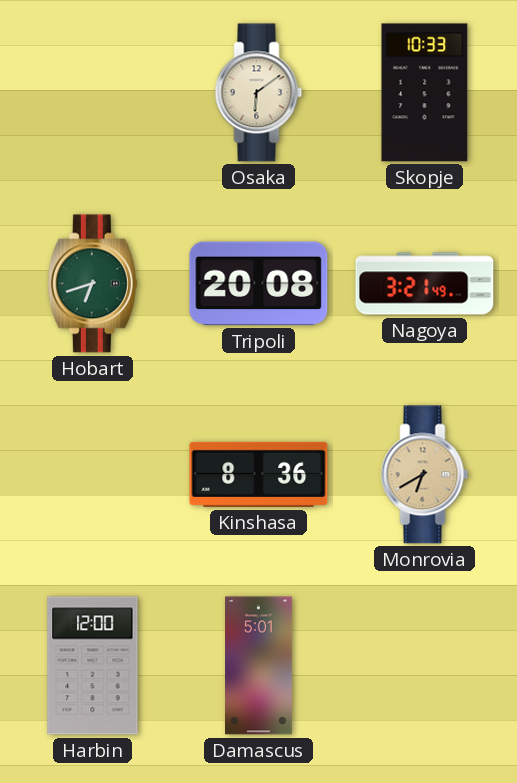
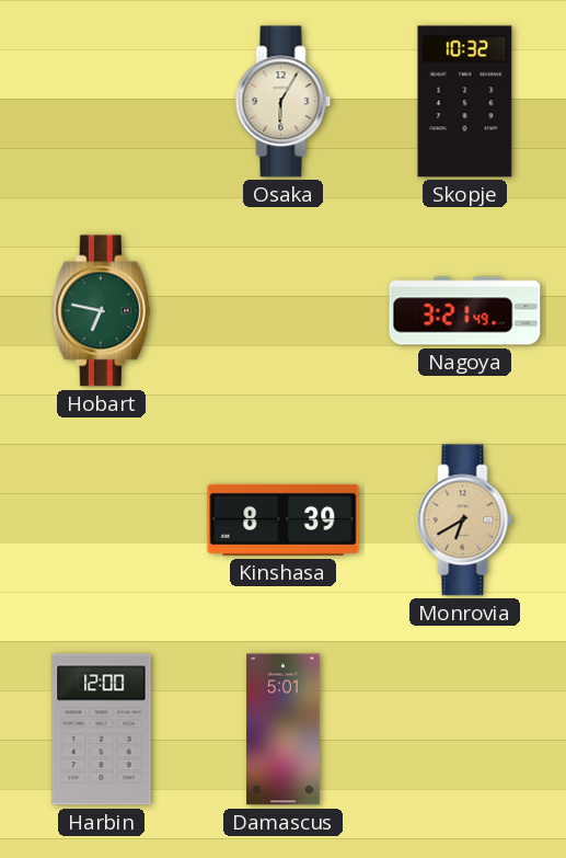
Osaka: 6:09 -> 6:05
Skopje: 10:33 -> 10:32
Hobart: 6:42 -> 6:47
Tripoli: 20:08 -> none
Kinshasa: 8:36 -> 8:39
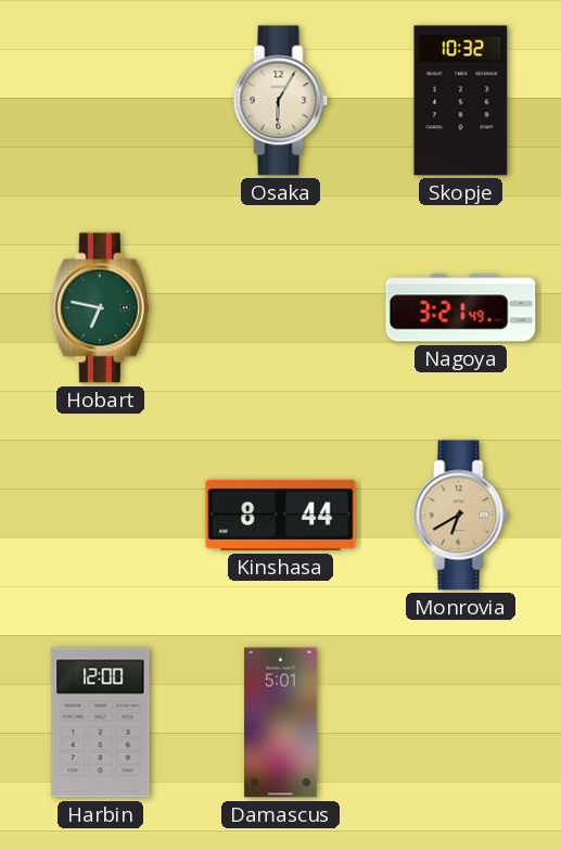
Kinshasa: 8:39 -> 8:44
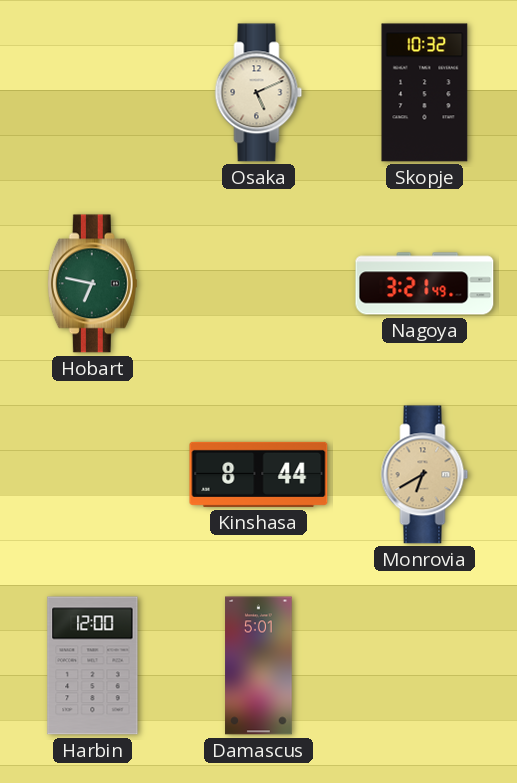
Osaka: 6:05 -> 5:11
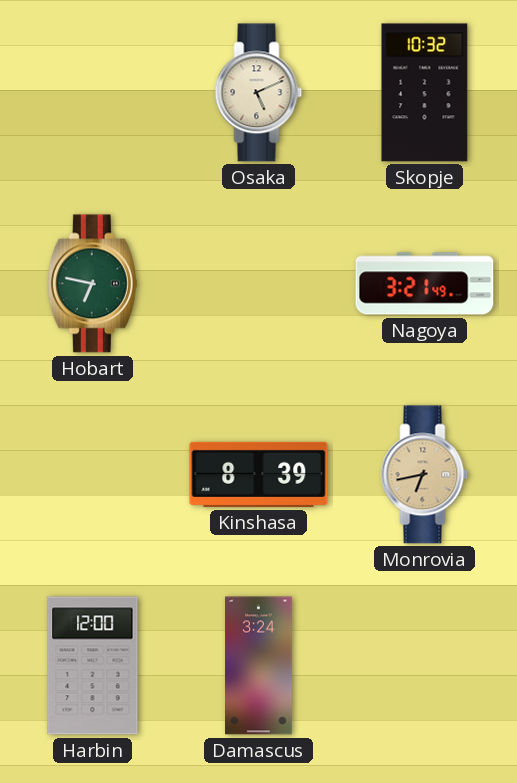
Kinshasa: 8:44 -> 8:39
Monrovia: 6:40 -> 6:43
Damascus: 5:01 -> 3:24
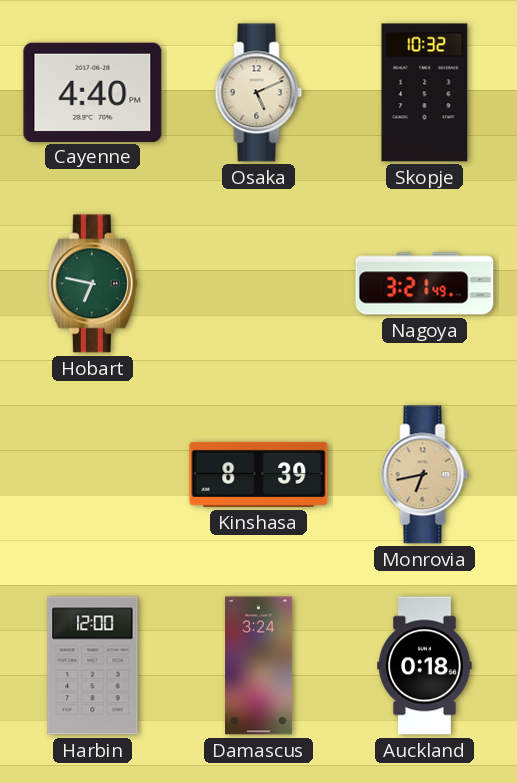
Cayenne: none -> 4:40
Auckland: none -> 0:18
